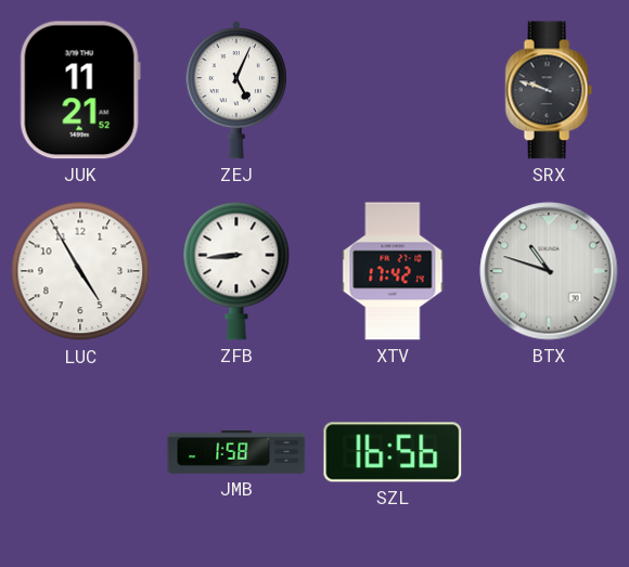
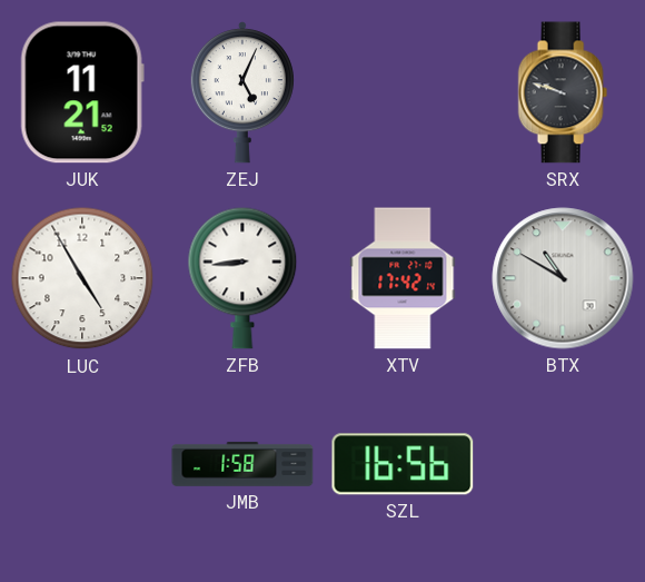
BTX: 10:48 -> 10:50
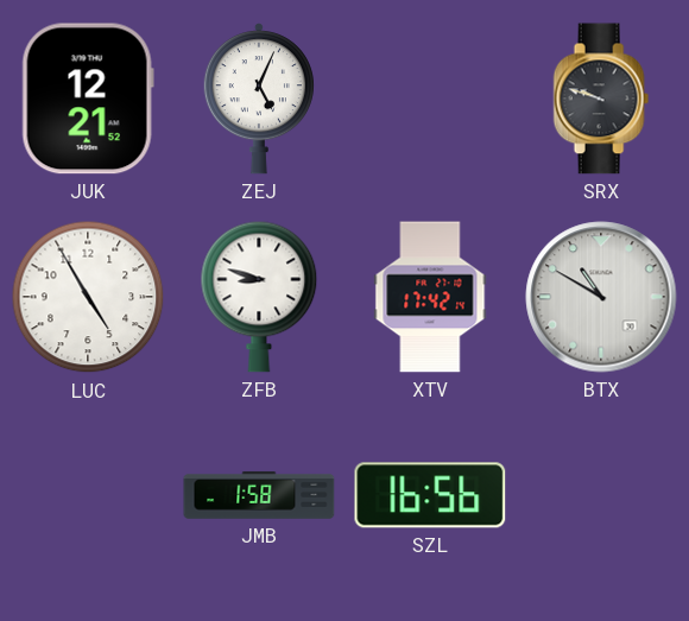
JUK: 11:21 -> 12:21
ZFB: 8:44 -> 8:48
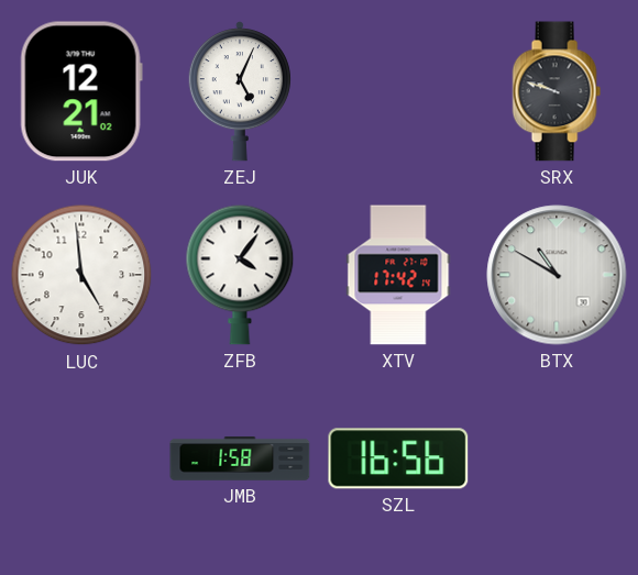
JUK: 12:21:52 -> 12:21:02
LUC: 4:55 -> 4:59
ZFB: 8:48 -> 4:06
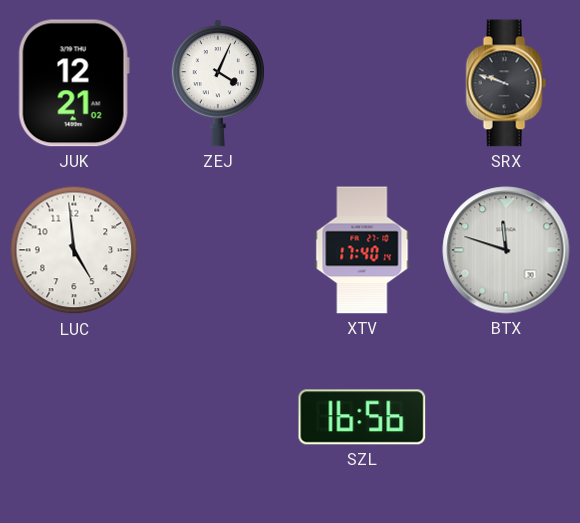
ZEJ: 5:04 -> 4:04
ZFB: 4:06 -> none
XTV: 17:42 -> 17:40
BTX: 10:50 -> 11:48
JMB: 1:58 -> none
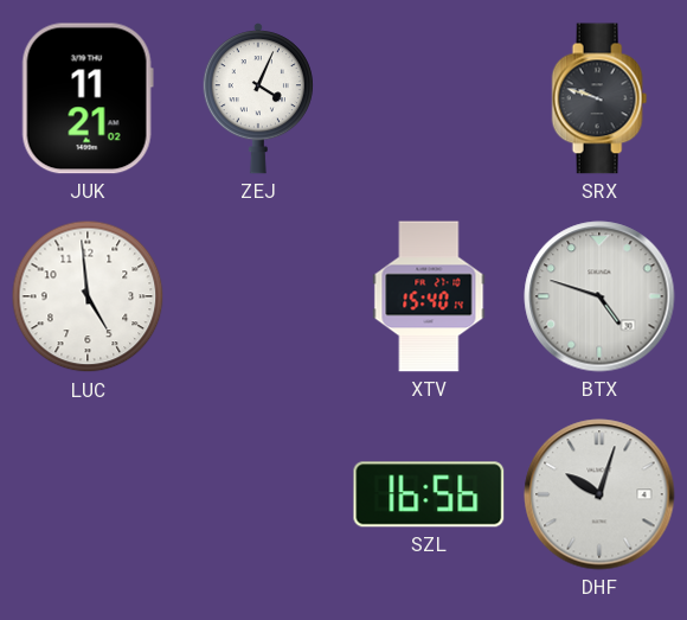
JUK: 12:21 -> 11:21
XTV: 17:40 -> 15:40
BTX: 11:48 -> 4:48
DHF: none -> 10:03
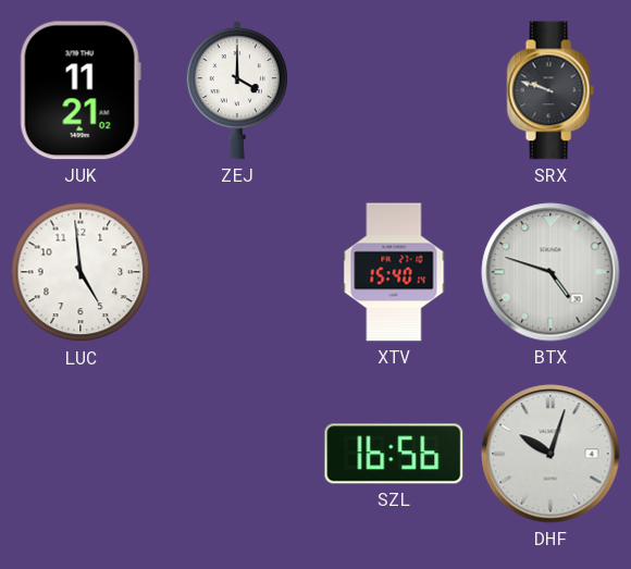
ZEJ: 4:04 -> 4:00
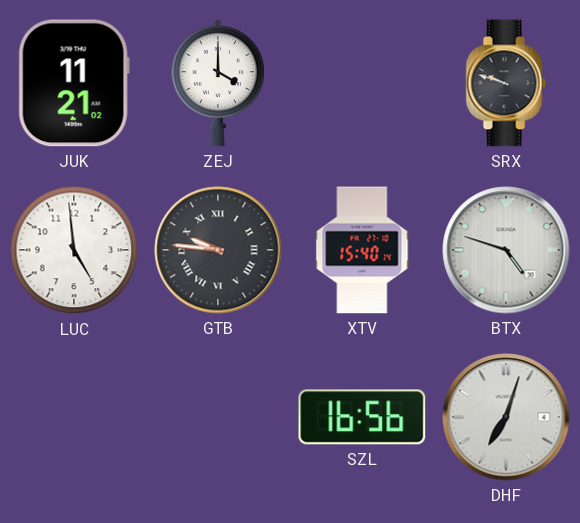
GTB: none -> 9:46
DHF: 10:03 -> 7:03
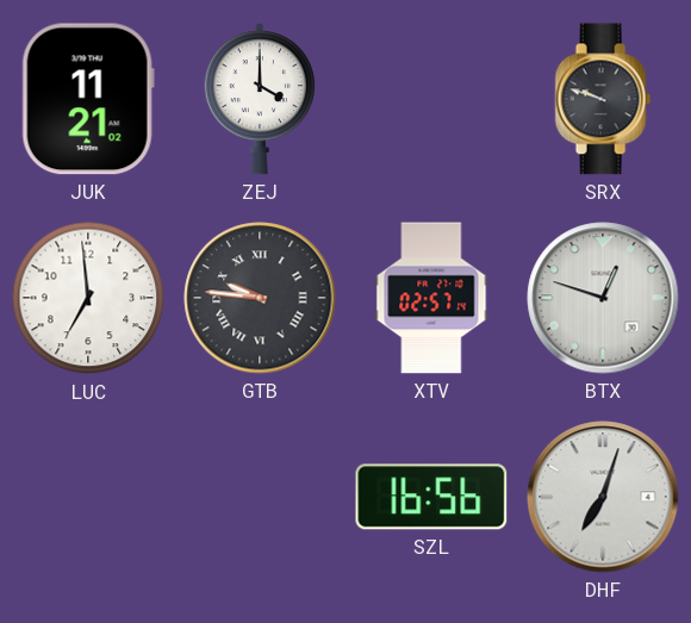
LUC: 4:59 -> 6:59
XTV: 15:40 -> 02:57
BTX: 4:48 -> 12:48
